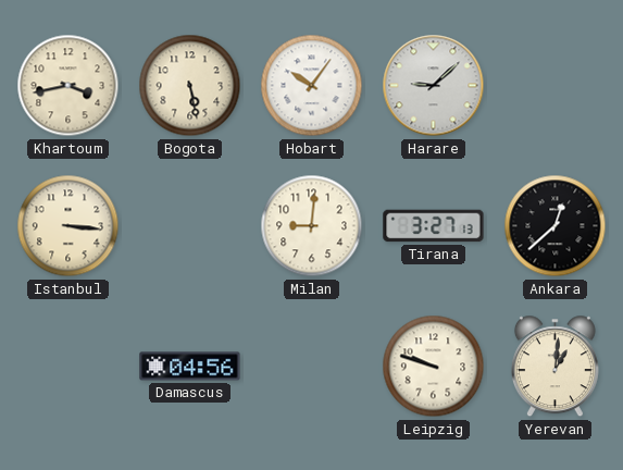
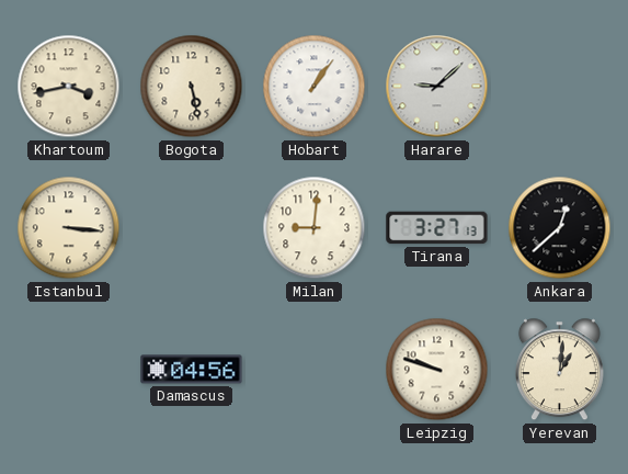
Hobart: 10:06 -> 1:06
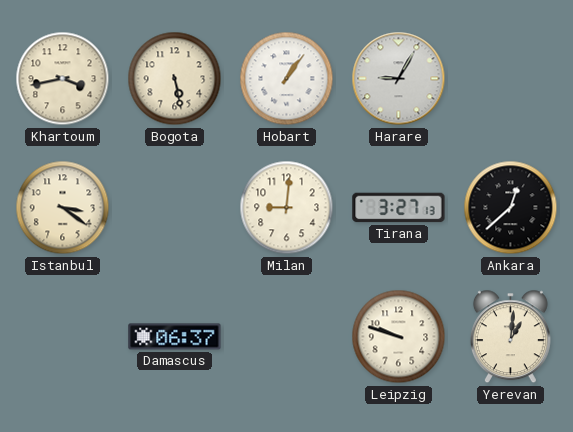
Harare: 9:08 -> 9:05
Istanbul: 3:16 -> 3:21
Damascus: 04:56 -> 06:37
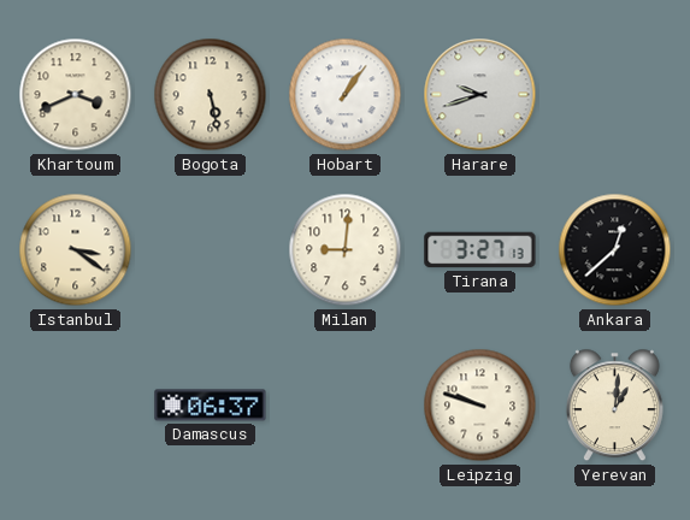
Khartoum: 3:43 -> 3:41
Harare: 9:05 -> 9:42
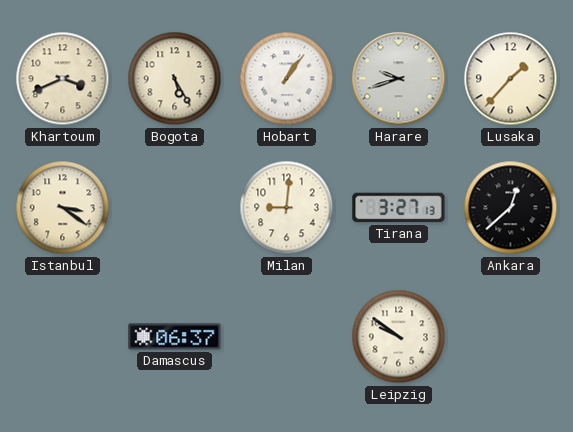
Bogota: 5:28 -> 5:25
Lusaka: none -> 1:37
Leipzig: 9:48 -> 9:51
Yerevan: 1:01 -> none
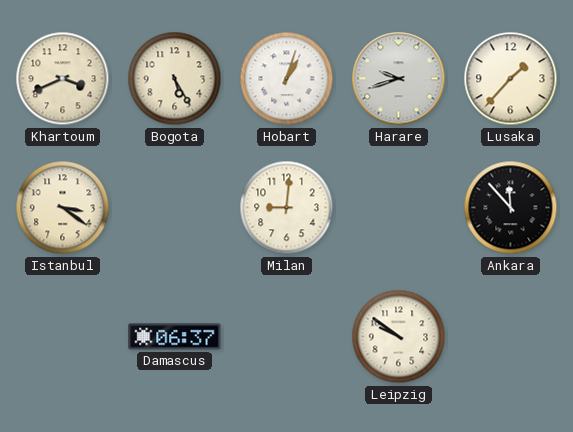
Hobart: 1:06 -> 1:03
Tirana: 3:27 -> none
Ankara: 12:38 -> 11:53
